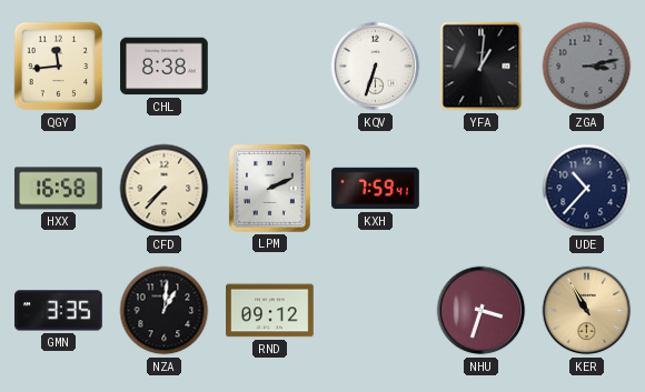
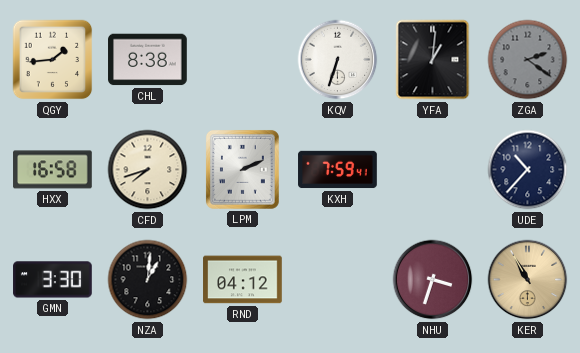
QGY: 11:44 -> 1:44
ZGA: 3:13 -> 2:21
CFD: 7:37 -> 7:42
GMN: 3:35 -> 3:30
RND: 09:12 -> 04:12
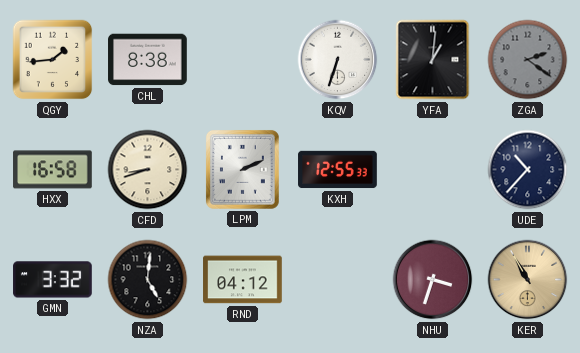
CFD: 7:42 -> 8:42
KXH: 7:59 -> 12:55
GMN: 3:30 -> 3:32
NZA: 1:01 -> 5:01
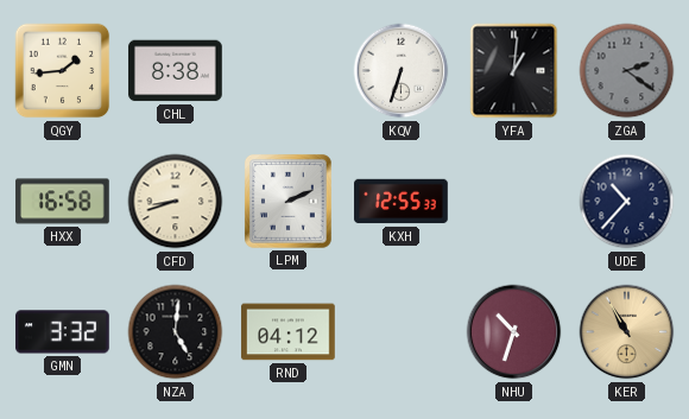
NHU: 3:33 -> 10:33
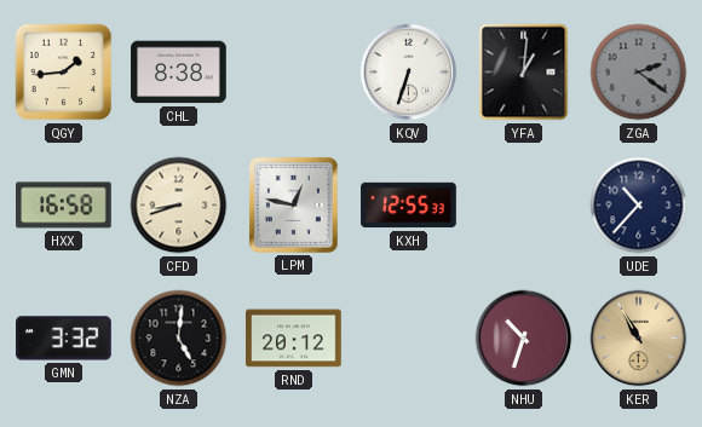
LPM: 2:11 -> 12:47
RND: 04:12 -> 20:12
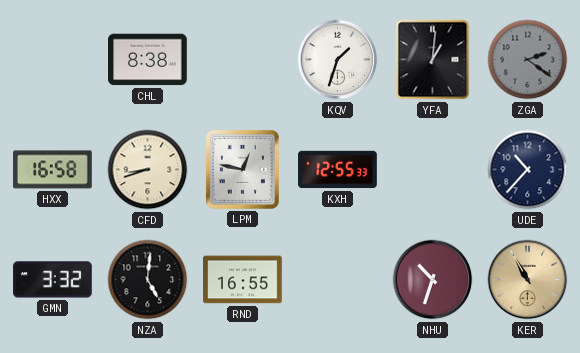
QGY: 1:44 -> none
KQV: 6:33 -> 1:33
RND: 20:12 -> 16:55
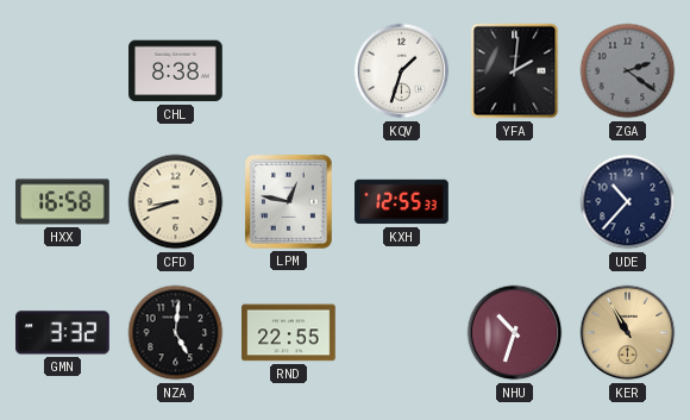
YFA: 1:01 -> 2:01
RND: 16:55 -> 22:55
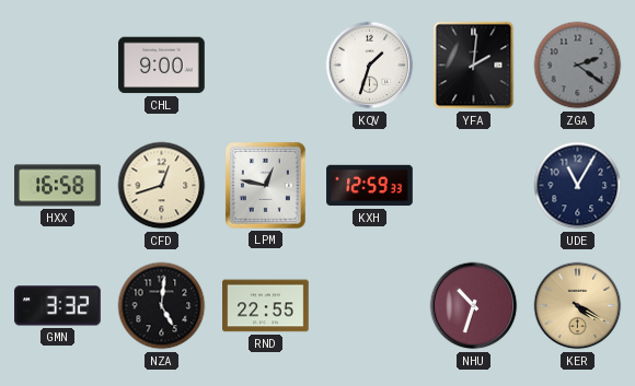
CHL: 8:38 -> 9:00
CFD: 8:42 -> 12:42
KXH: 12:55 -> 12:59
UDE: 10:37 -> 11:05
KER: 10:55 -> 4:20
